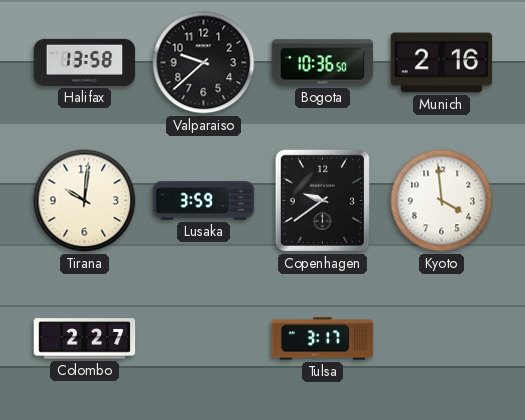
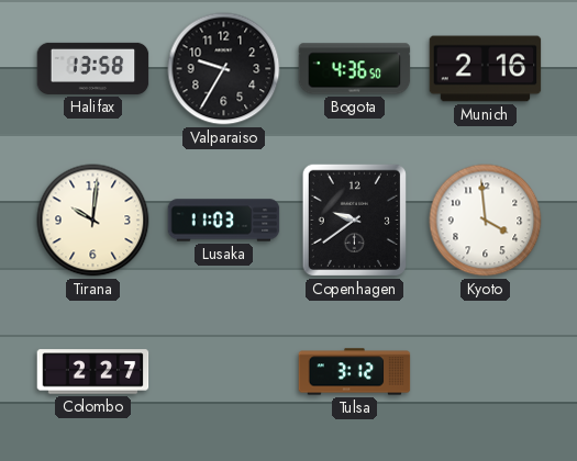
Valparaiso: 9:38 -> 9:35
Bogota: 10:36 -> 4:36
Lusaka: 3:59 -> 11:03
Tulsa: 3:17 -> 3:12
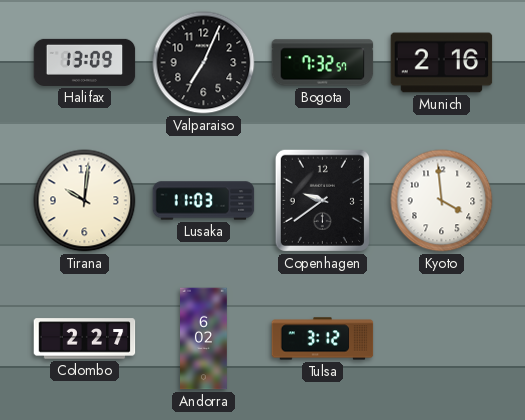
Halifax: 13:58 -> 13:09
Valparaiso: 9:35 -> 7:04
Bogota: 4:36 -> 7:32
Andorra: none -> 6:02
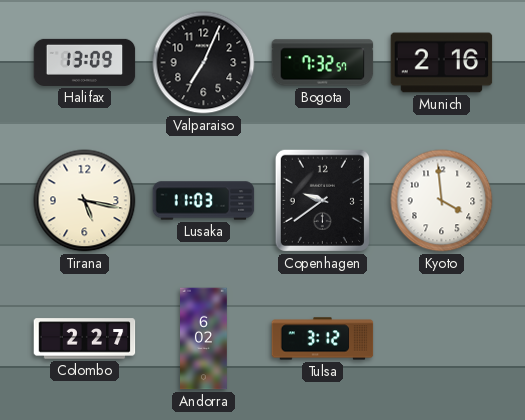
Tirana: 10:01 -> 5:17
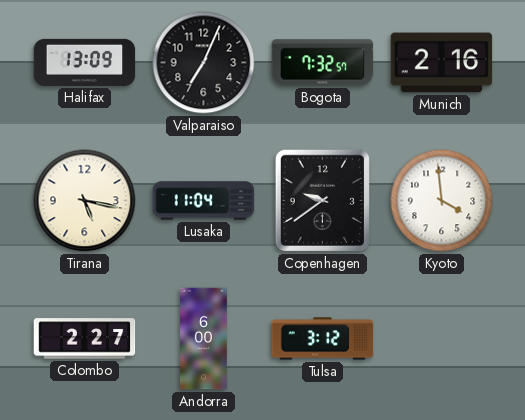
Lusaka: 11:03 -> 11:04
Andorra: 6:02 -> 6:00
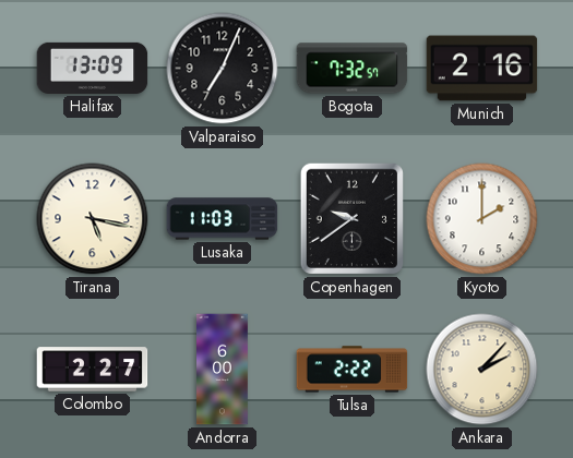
Lusaka: 11:04 -> 11:03
Kyoto: 3:59 -> 2:00
Tulsa: 3:12 -> 2:22
Ankara: none -> 2:07
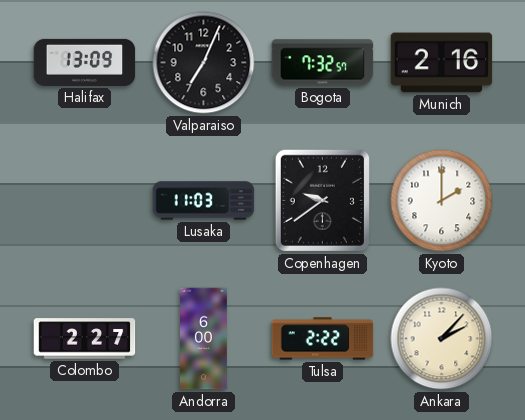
Tirana: 5:17 -> none
